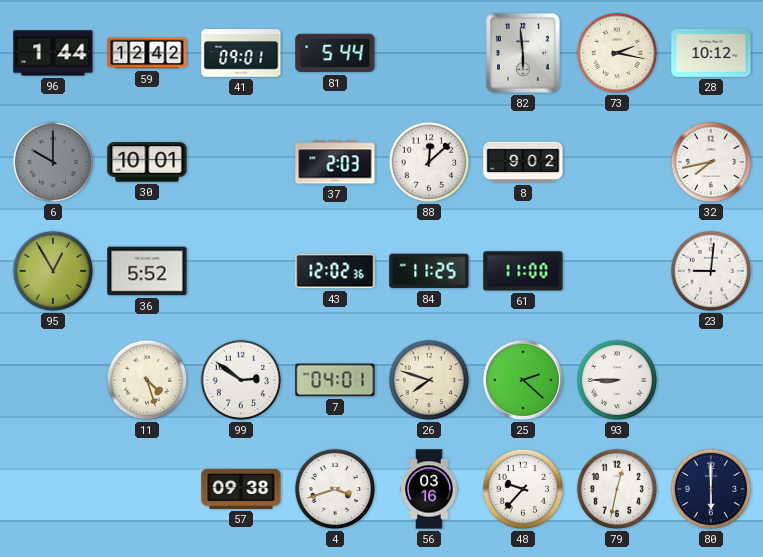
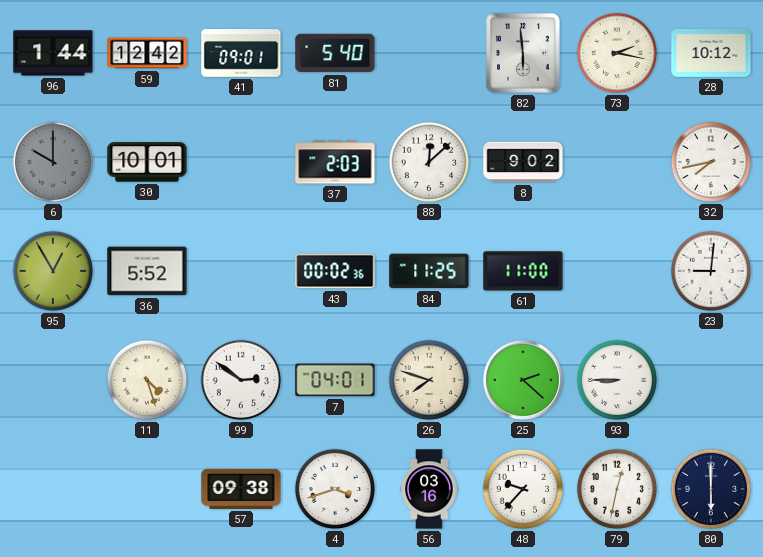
81: 5:44 -> 5:40
43: 12:02 -> 00:02
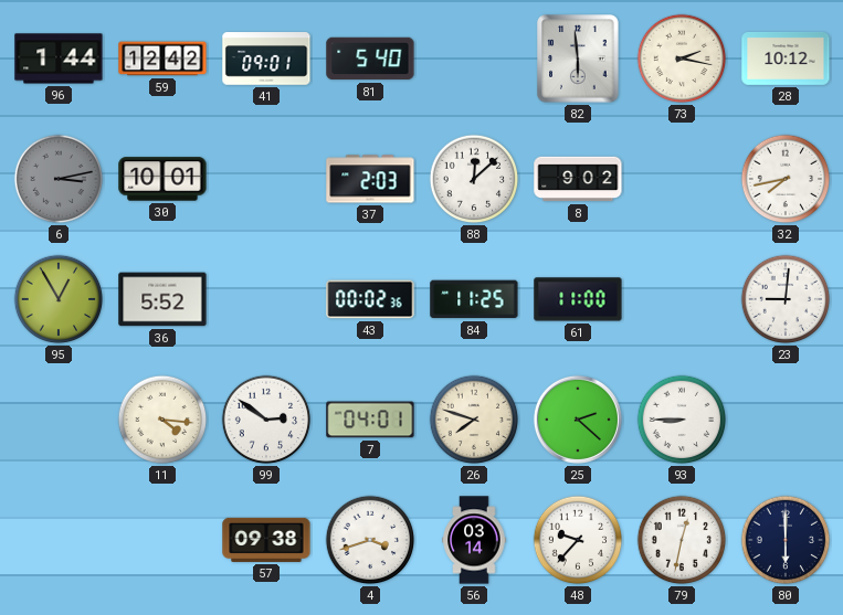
6: 10:00 -> 3:13
11: 4:27 -> 4:16
56: 03:16 -> 03:14
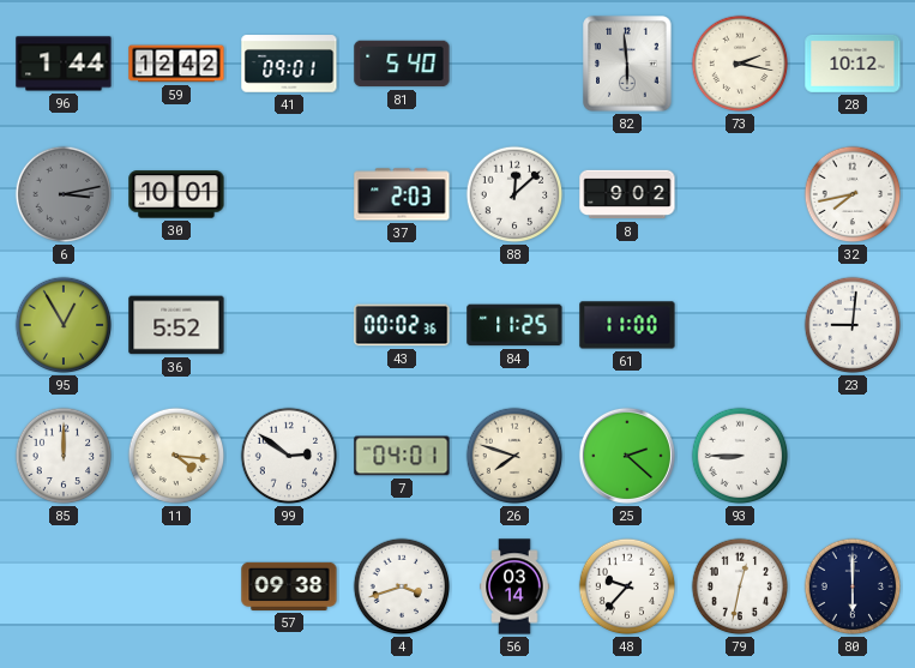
85: none -> 12:00
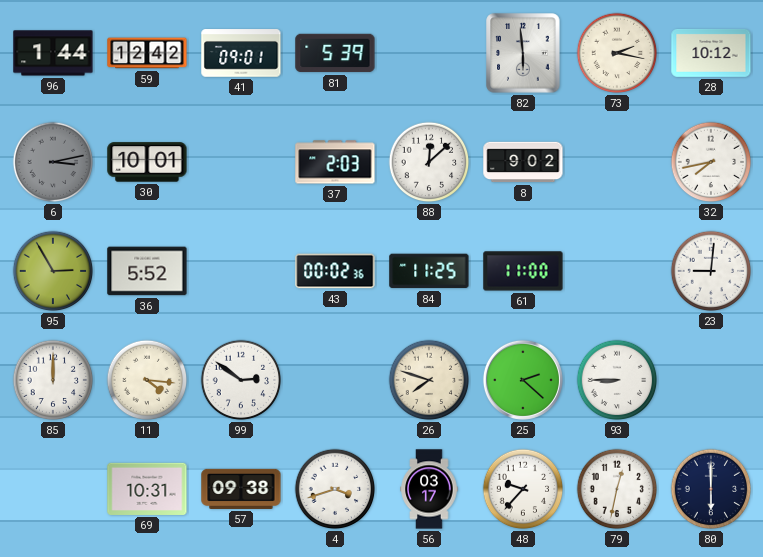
81: 5:40 -> 5:39
95: 12:55 -> 2:55
7: 04:01 -> none
69: none -> 10:31
56: 03:14 -> 03:17
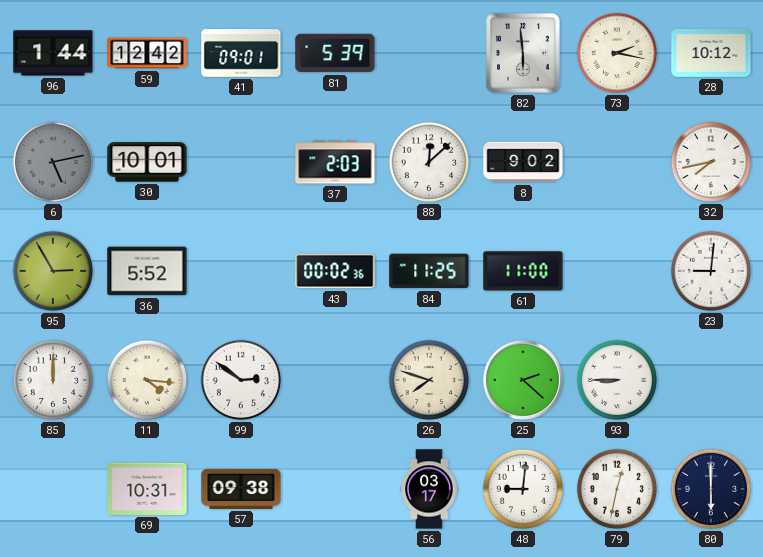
6: 3:13 -> 5:13
4: 3:42 -> none
48: 9:37 -> 9:01
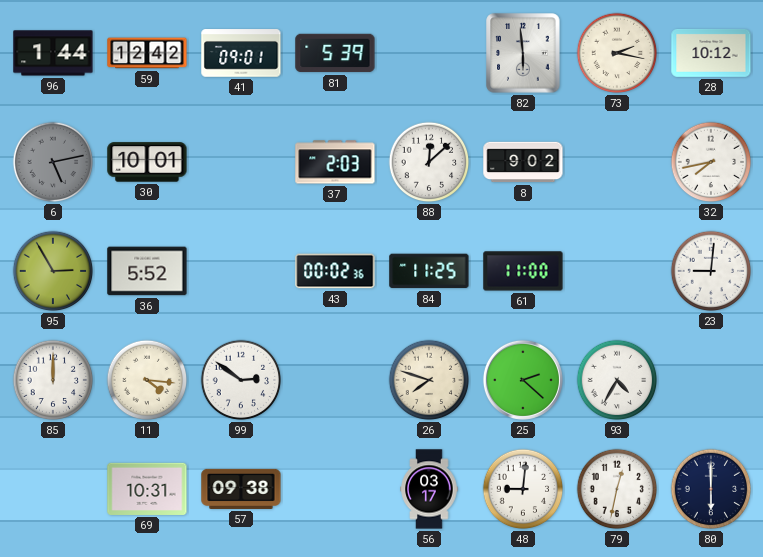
93: 8:45 -> 4:35
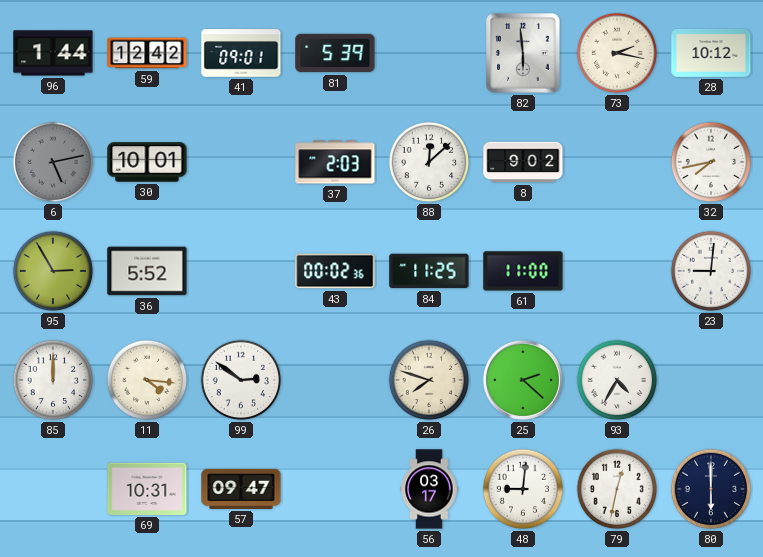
57: 09:38 -> 09:47
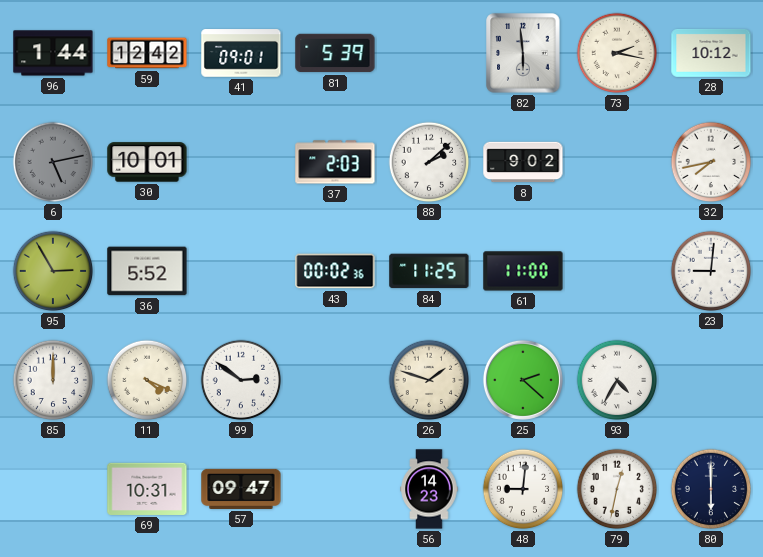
88: 12:08 -> 2:08
11: 4:16 -> 4:19
26: 7:48 -> 1:48
56: 03:17 -> 14:23
